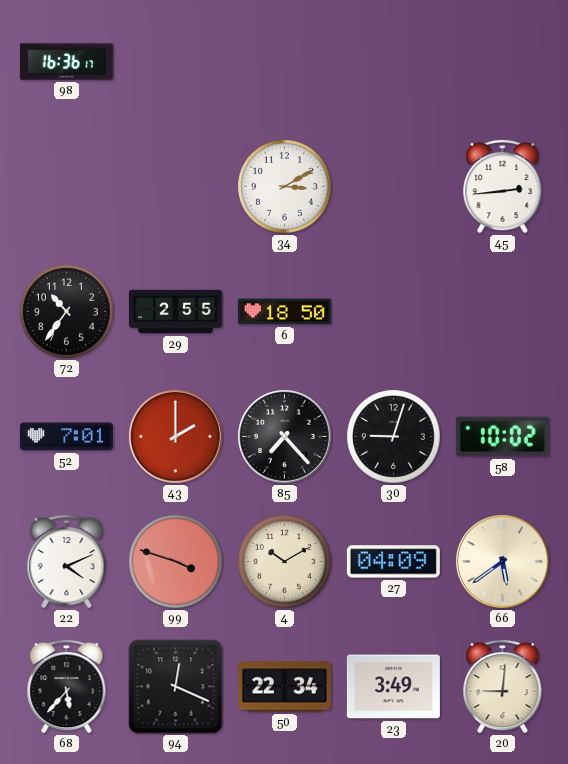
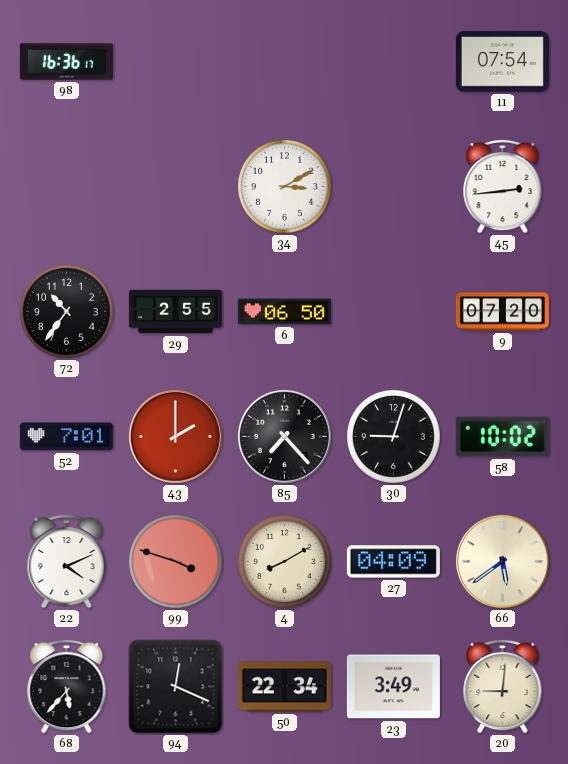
11: none -> 07:54
6: 18:50 -> 06:50
9: none -> 07:20
4: 10:10 -> 8:10
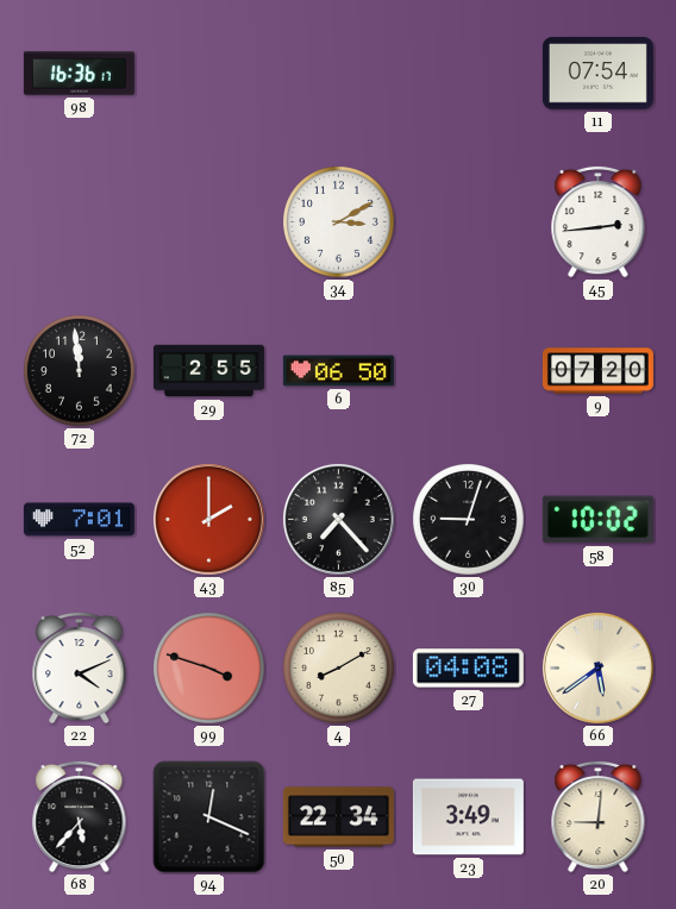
72: 10:36 -> 11:59
27: 04:09 -> 04:08
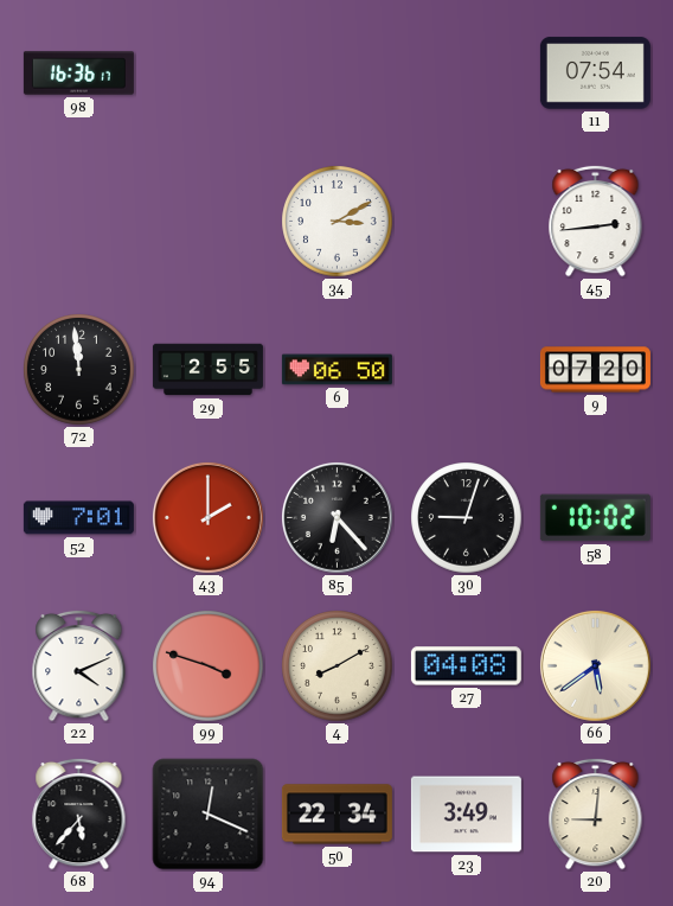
85: 7:23 -> 6:23
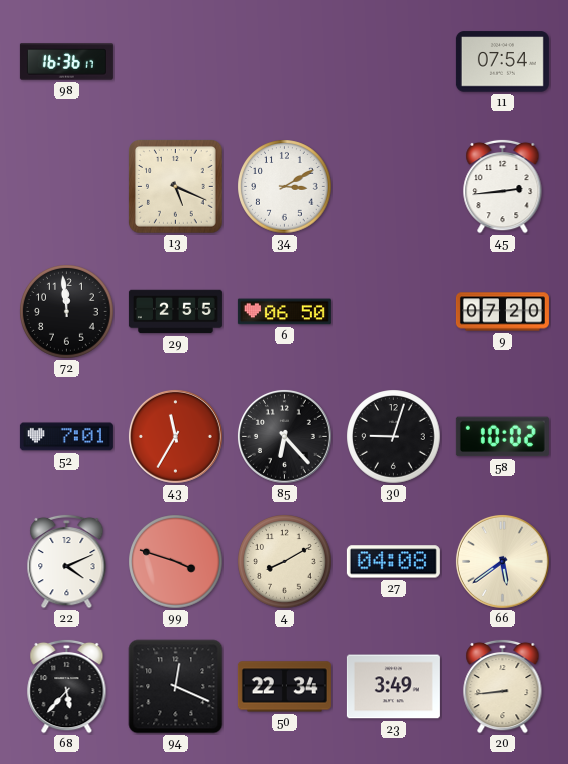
13: none -> 5:19
43: 2:00 -> 11:35
20: 9:01 -> 8:44
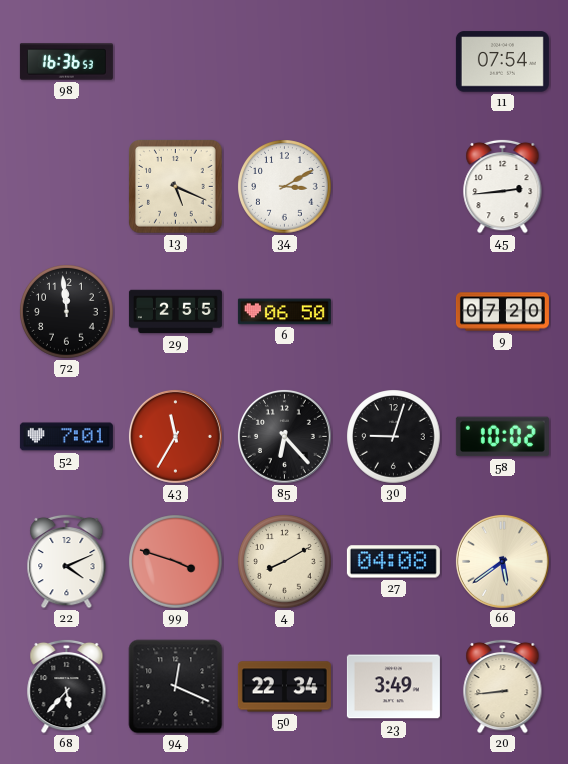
98: 16:36:17 -> 16:36:53
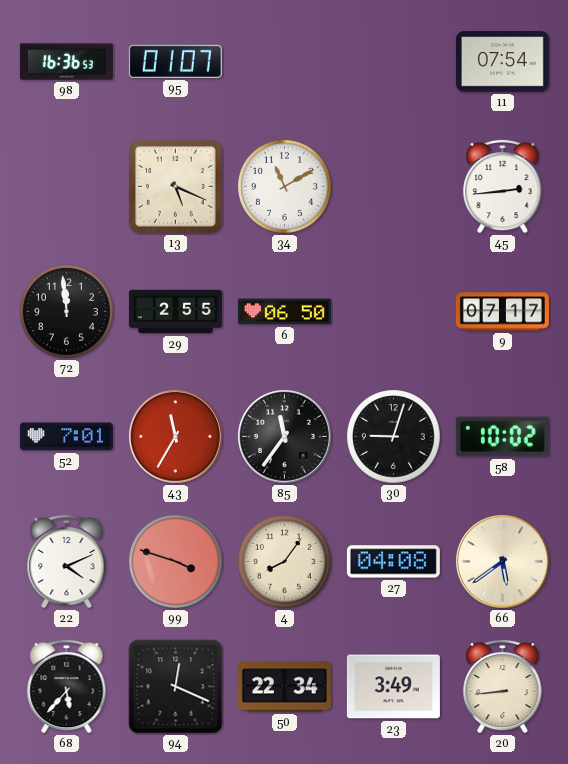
95: none -> 01:07
34: 3:10 -> 11:10
9: 07:20 -> 07:17
85: 6:23 -> 11:36
4: 8:10 -> 8:06
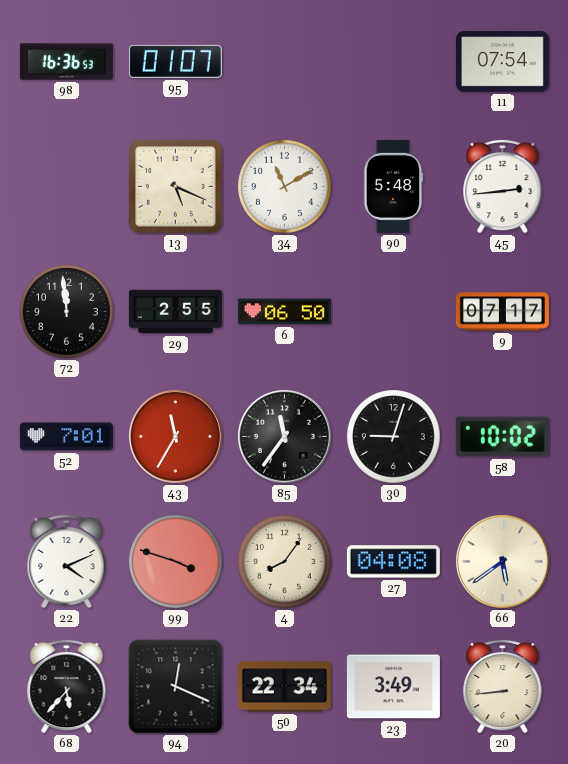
90: none -> 5:48
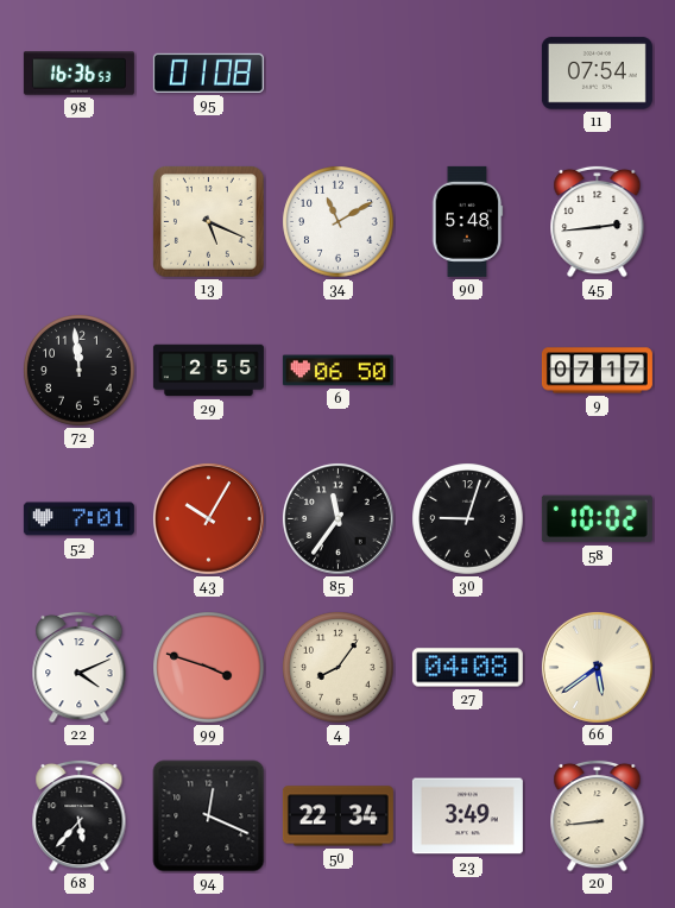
95: 01:07 -> 01:08
43: 11:35 -> 10:05
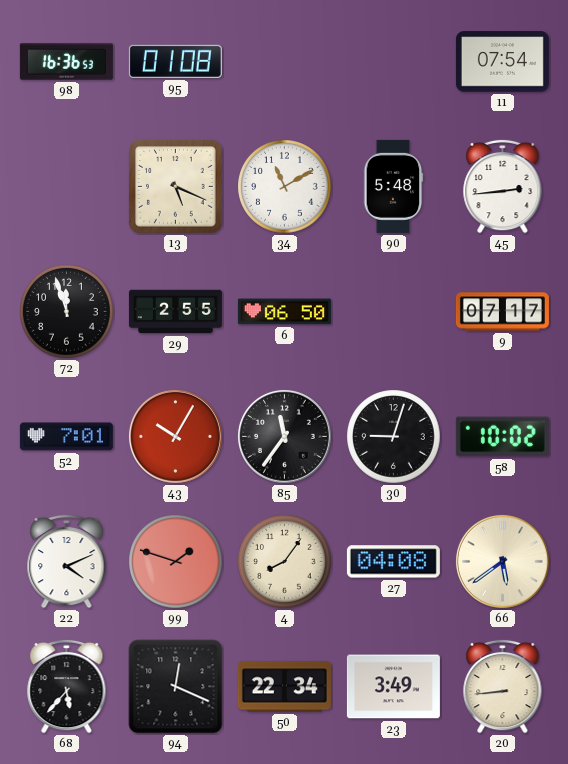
72: 11:59 -> 11:57
99: 3:48 -> 1:48
